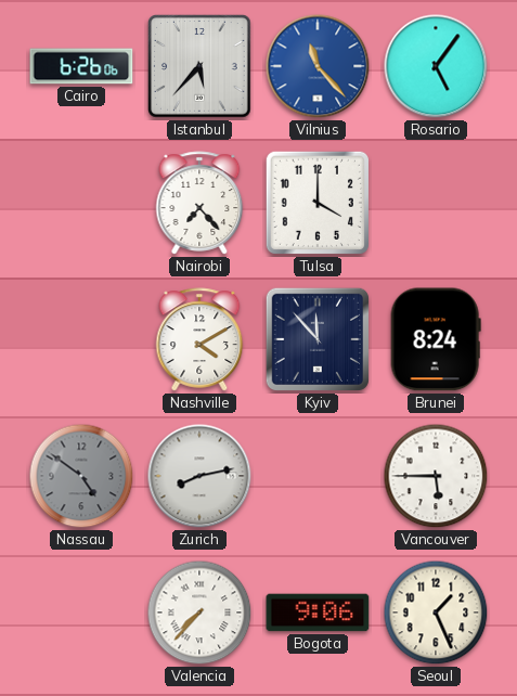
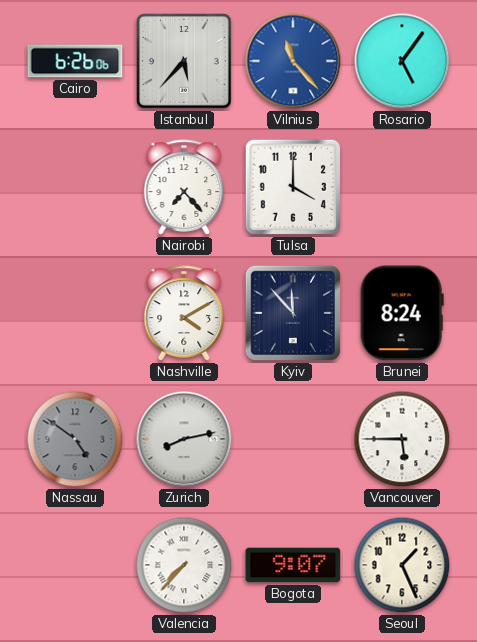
Bogota: 9:06 -> 9:07
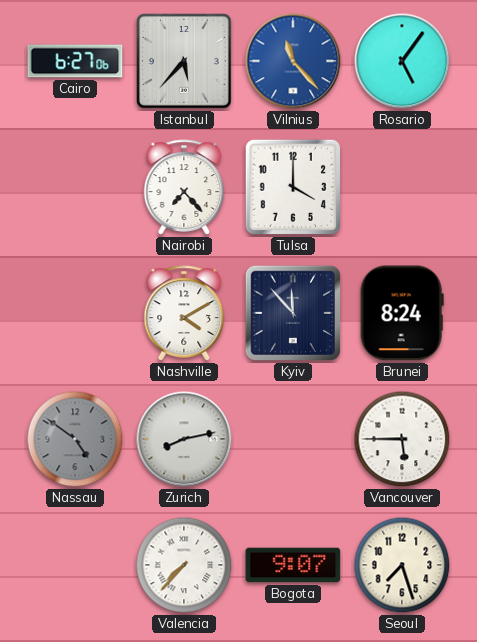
Cairo: 6:26 -> 6:27
Seoul: 1:26 -> 7:27
